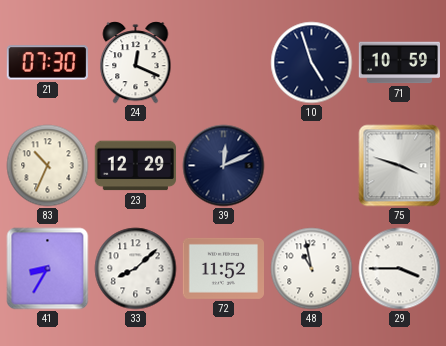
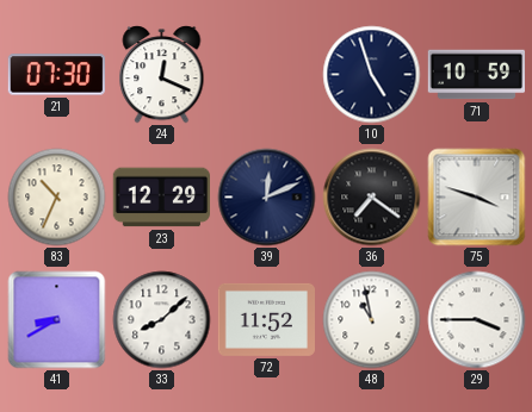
36: none -> 7:21
41: 8:35 -> 8:40
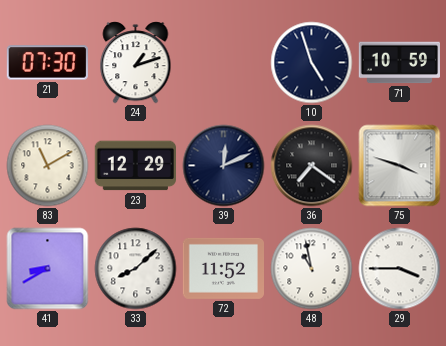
24: 12:19 -> 1:12
83: 10:34 -> 11:10
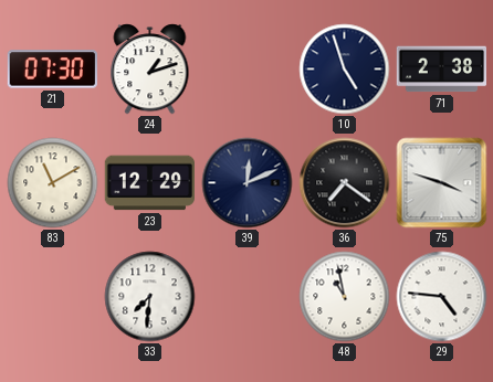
71: 10:59 -> 2:38
41: 8:40 -> none
33: 8:08 -> 7:31
72: 11:52 -> none
29: 3:45 -> 4:46
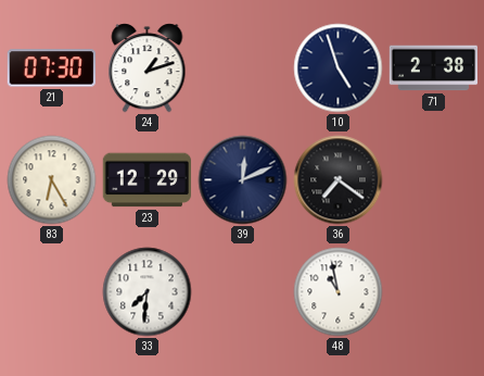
83: 11:10 -> 6:25
75: 3:48 -> none
29: 4:46 -> none
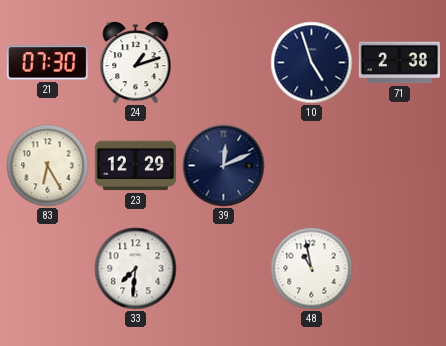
36: 7:21 -> none
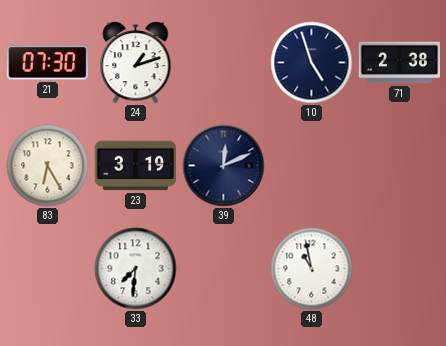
23: 12:29 -> 3:19
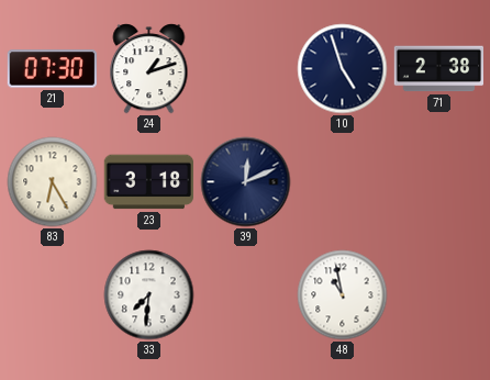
23: 3:19 -> 3:18
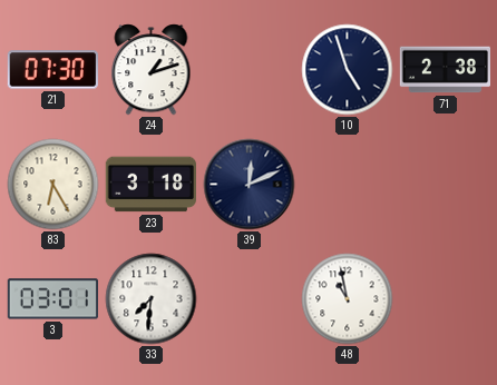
3: none -> 03:01
